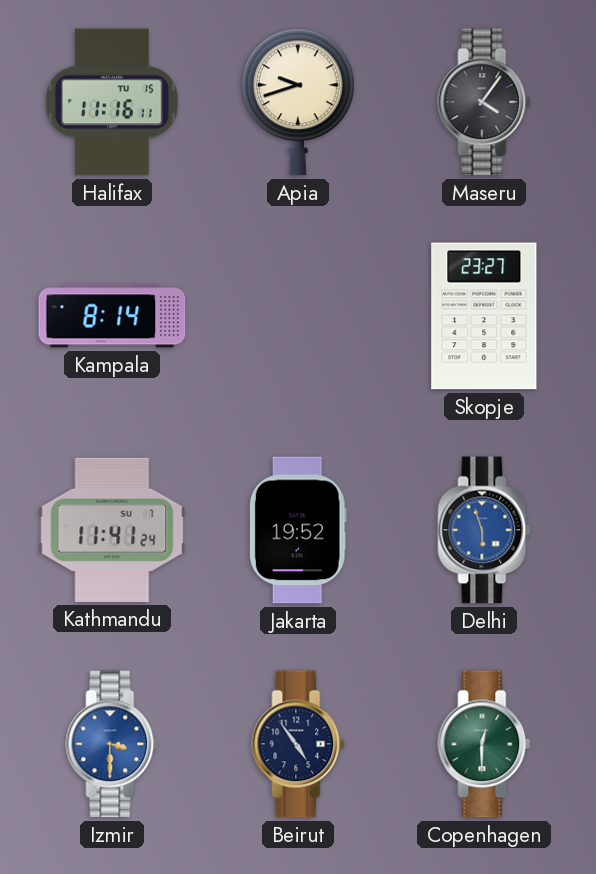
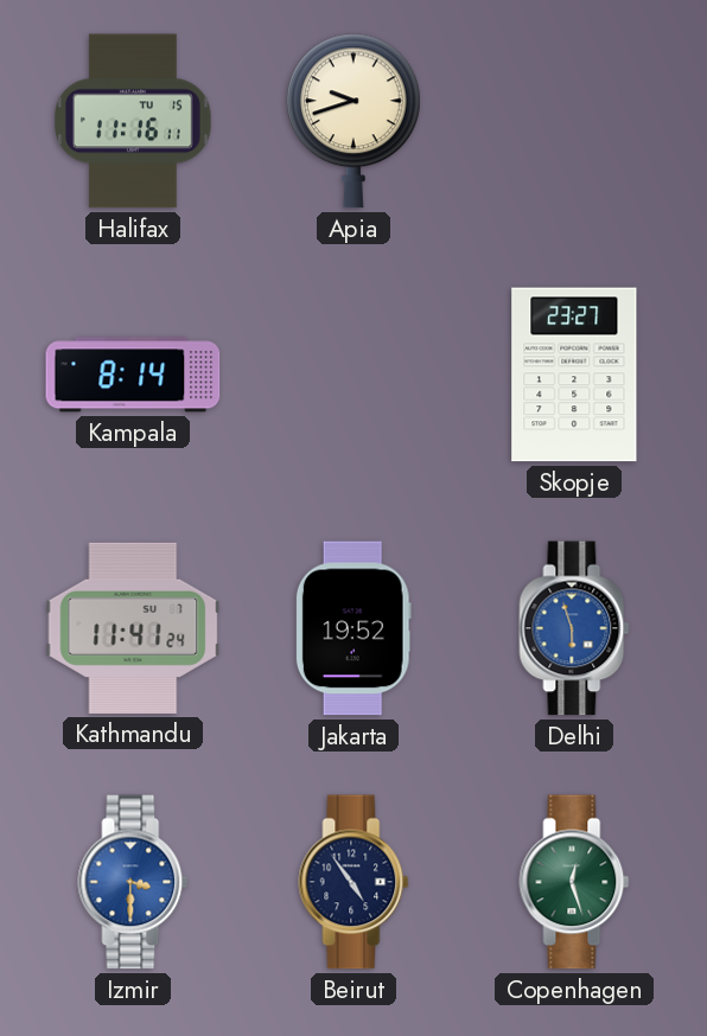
Maseru: 4:06 -> none
Copenhagen: 12:30 -> 12:27
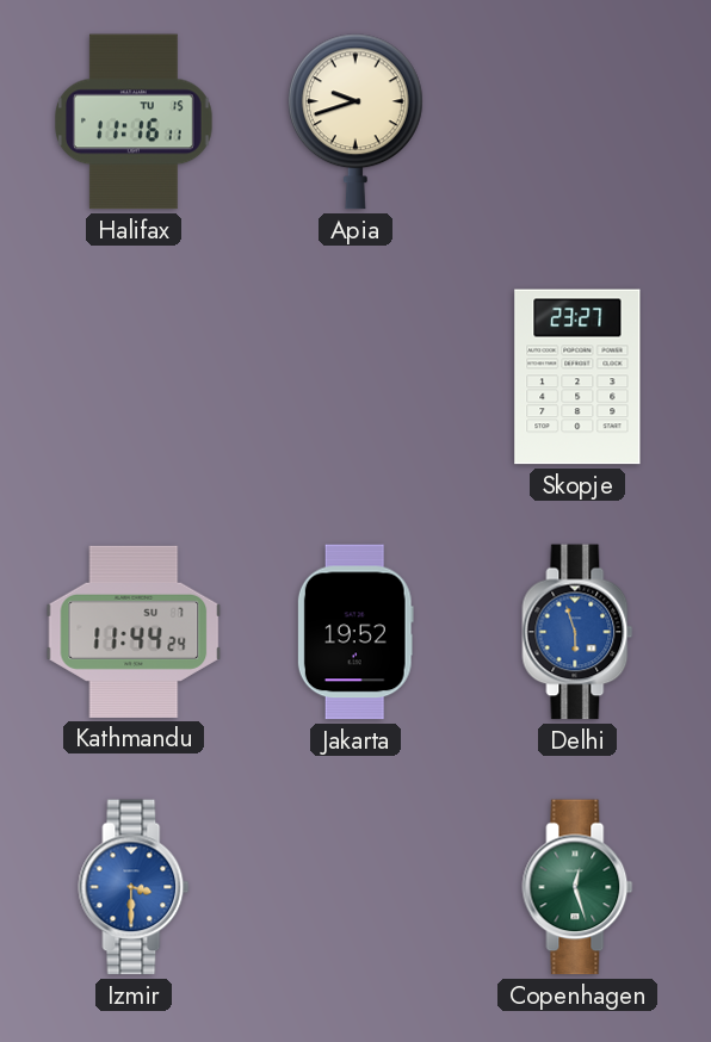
Kampala: 8:14 -> none
Kathmandu: 11:41 -> 11:44
Beirut: 4:54 -> none
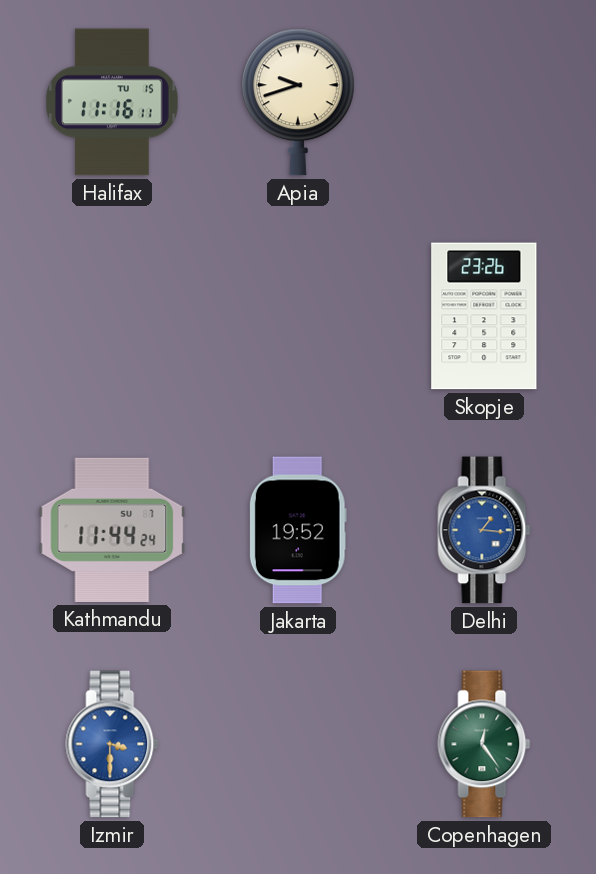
Skopje: 23:27 -> 23:26
Delhi: 5:57 -> 1:16
Copenhagen: 12:27 -> 12:24
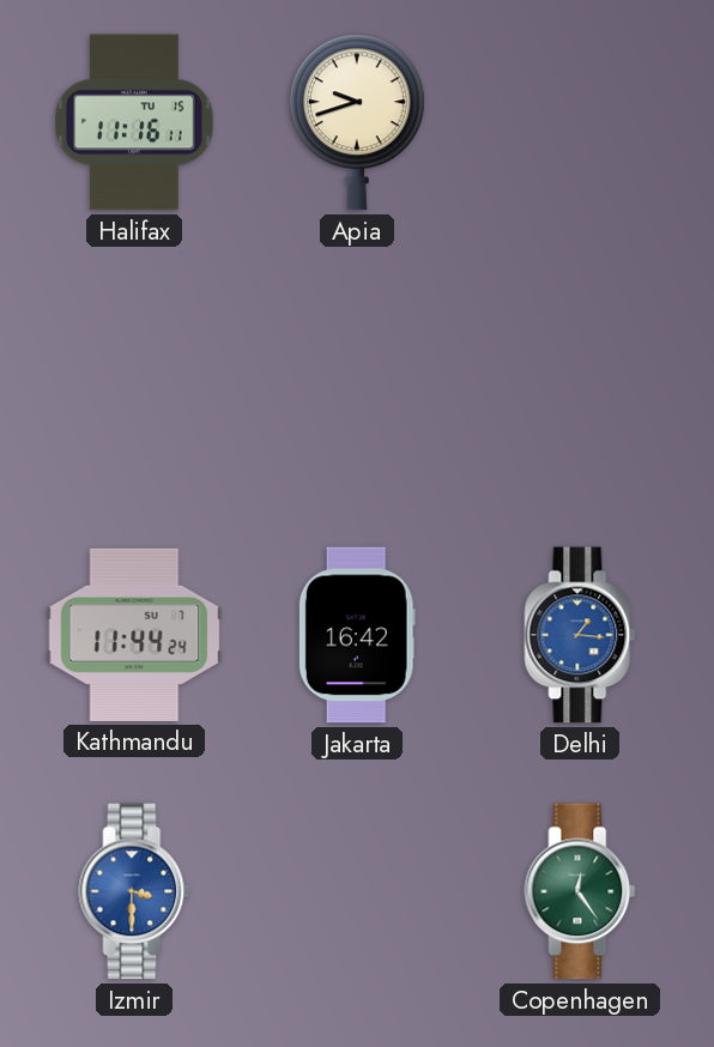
Skopje: 23:26 -> none
Jakarta: 19:52 -> 16:42
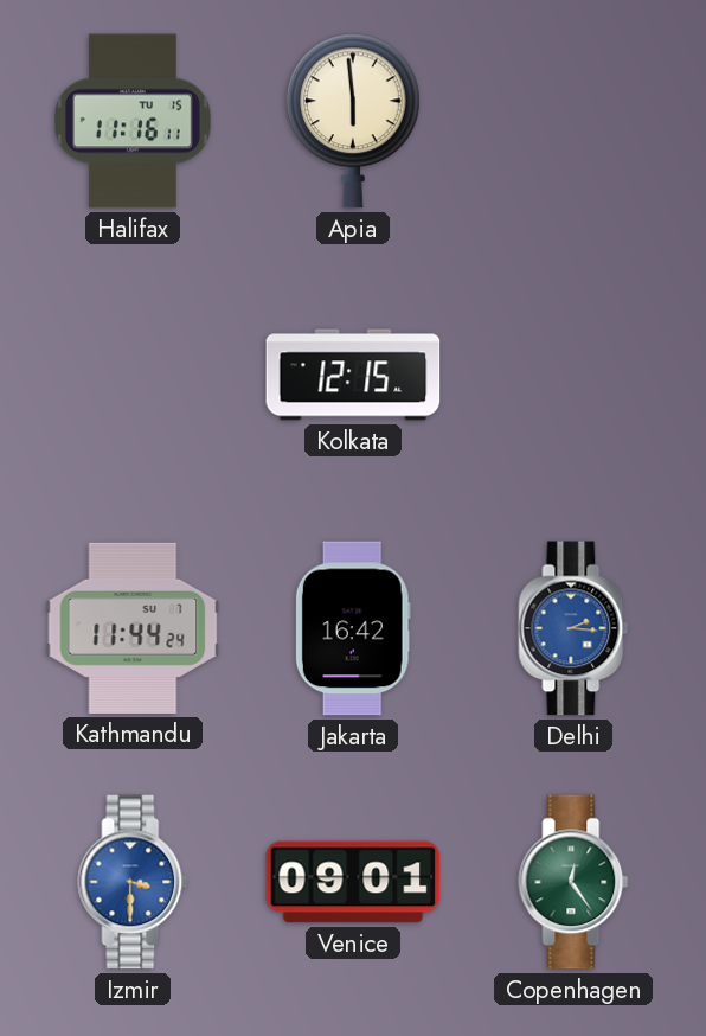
Apia: 9:42 -> 5:59
Kolkata: none -> 12:15
Delhi: 1:16 -> 2:16
Venice: none -> 09:01
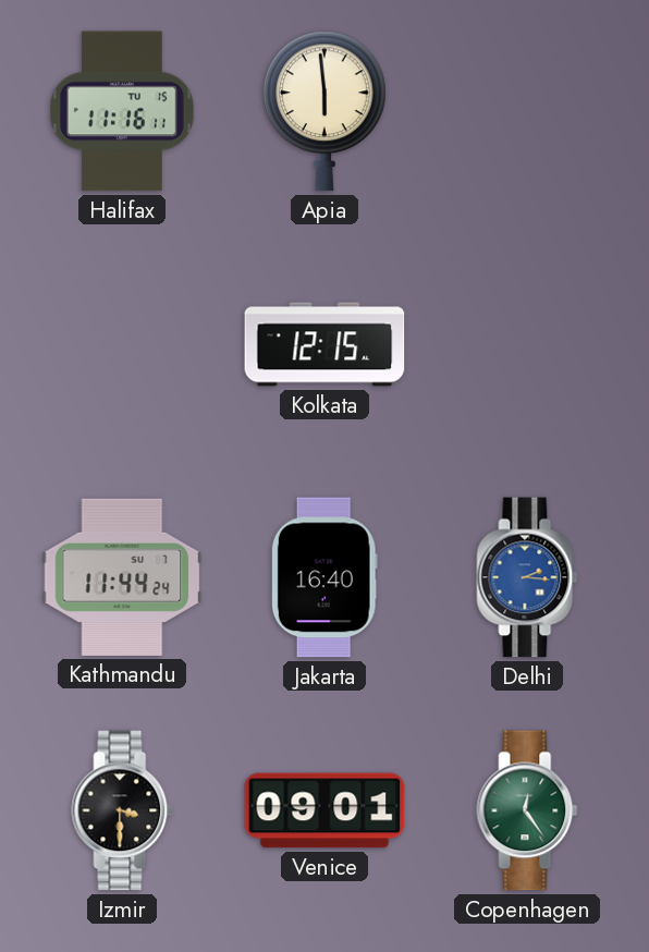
Jakarta: 16:42 -> 16:40
Izmir dial: blue -> black
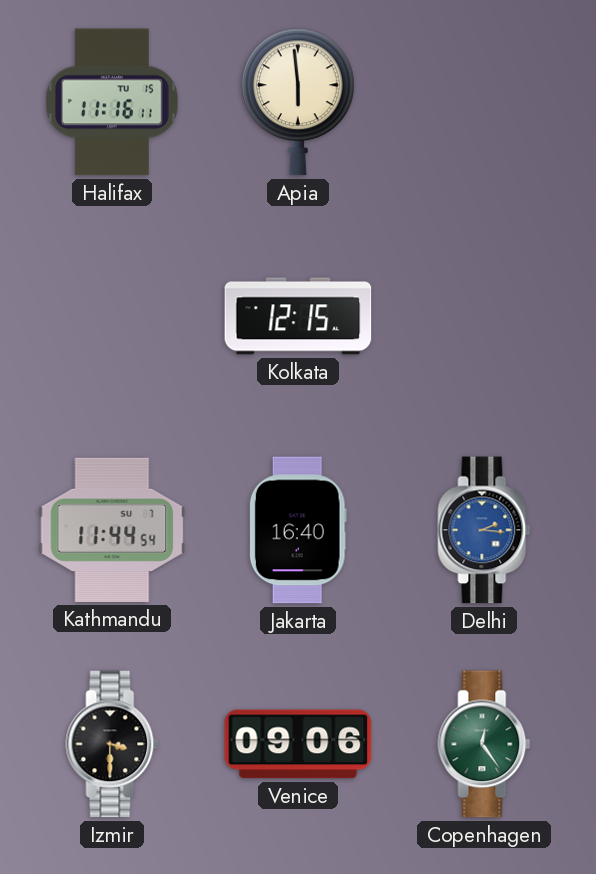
Kathmandu: 11:44:24 -> 11:44:54
Venice: 09:01 -> 09:06
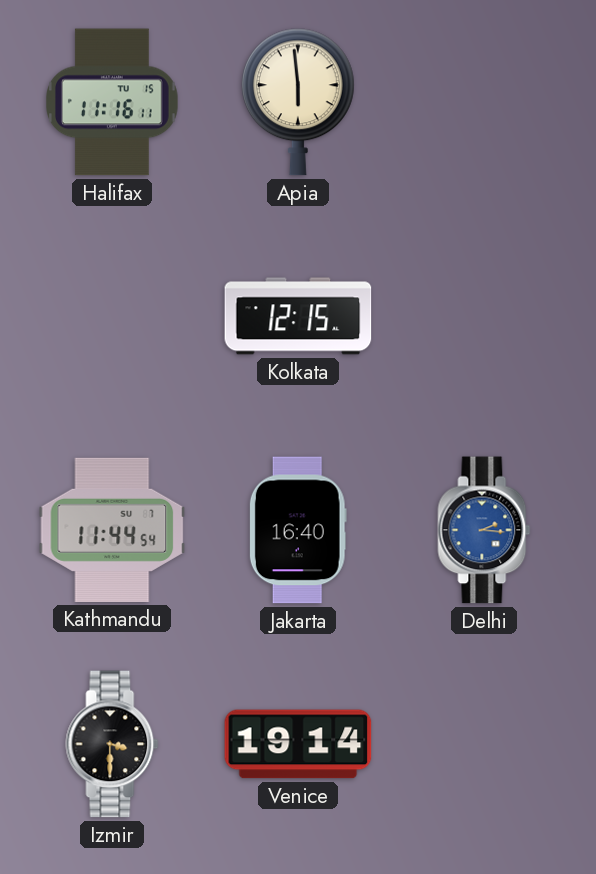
Venice: 09:06 -> 19:14
Copenhagen: 12:24 -> none
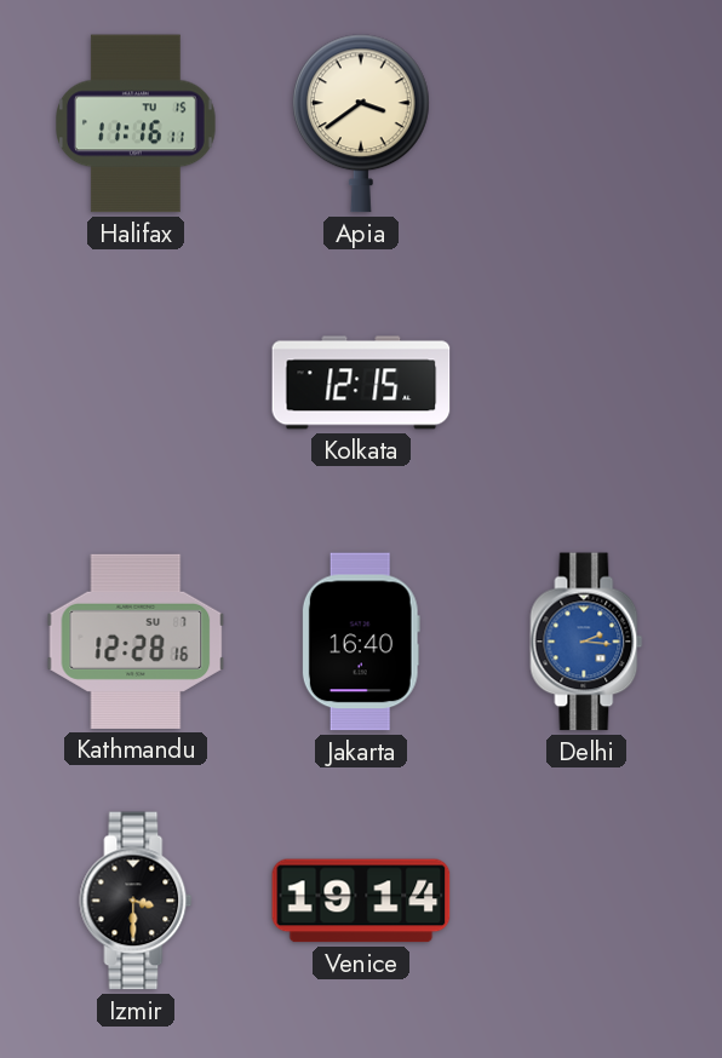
Apia: 5:59 -> 3:39
Kathmandu: 11:44 -> 12:28
